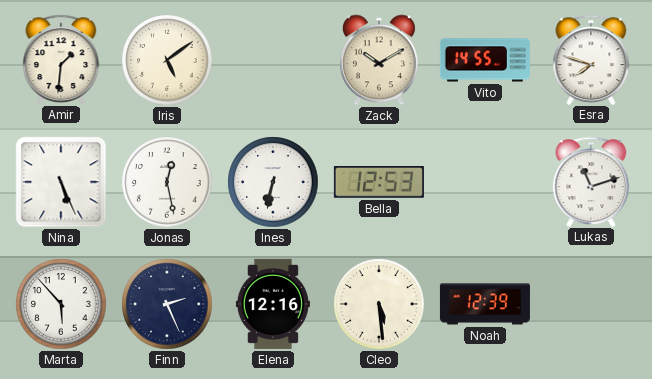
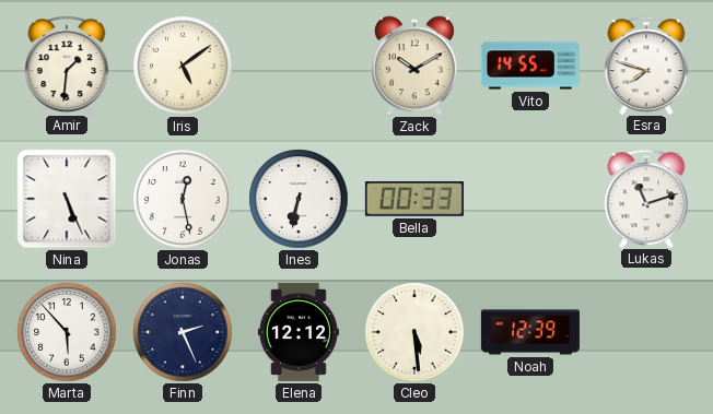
Bella: 12:53 -> 00:33
Elena: 12:16 -> 12:12
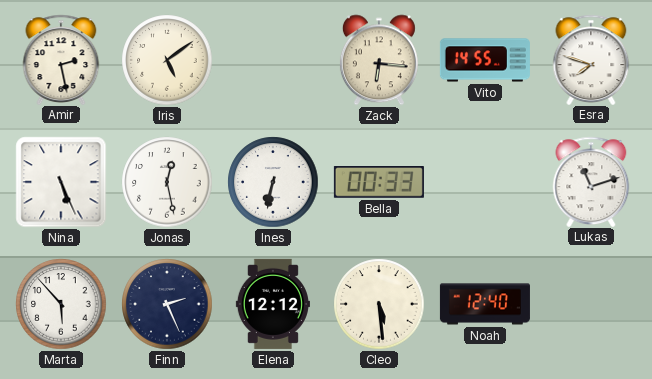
Amir: 1:31 -> 2:28
Zack: 10:10 -> 6:16
Noah: 12:39 -> 12:40
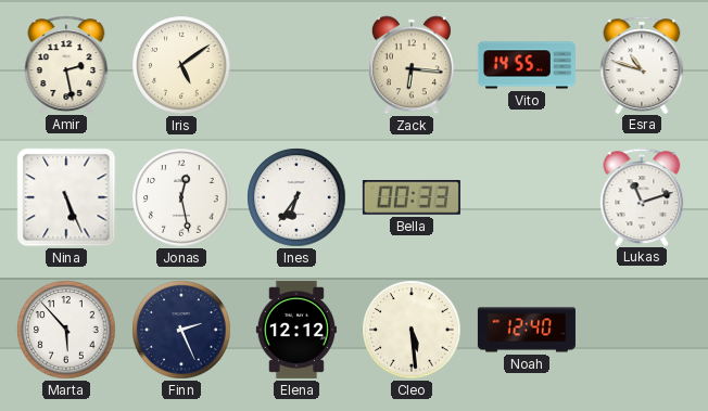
Esra: 7:48 -> 10:48
Ines: 6:32 -> 6:36
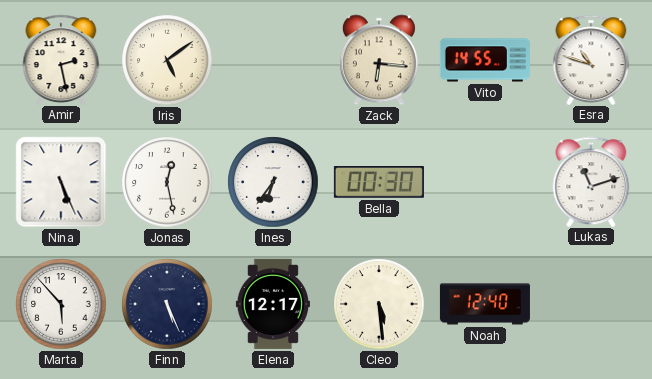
Bella: 00:33 -> 00:30
Finn: 2:26 -> 5:26
Elena: 12:12 -> 12:17
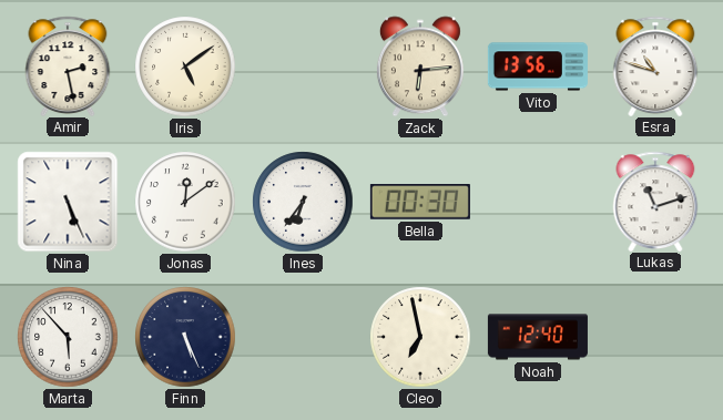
Zack: 6:16 -> 6:14
Vito: 14:55 -> 13:56
Jonas: 12:28 -> 12:09
Elena: 12:17 -> none
Cleo: 5:29 -> 6:58
